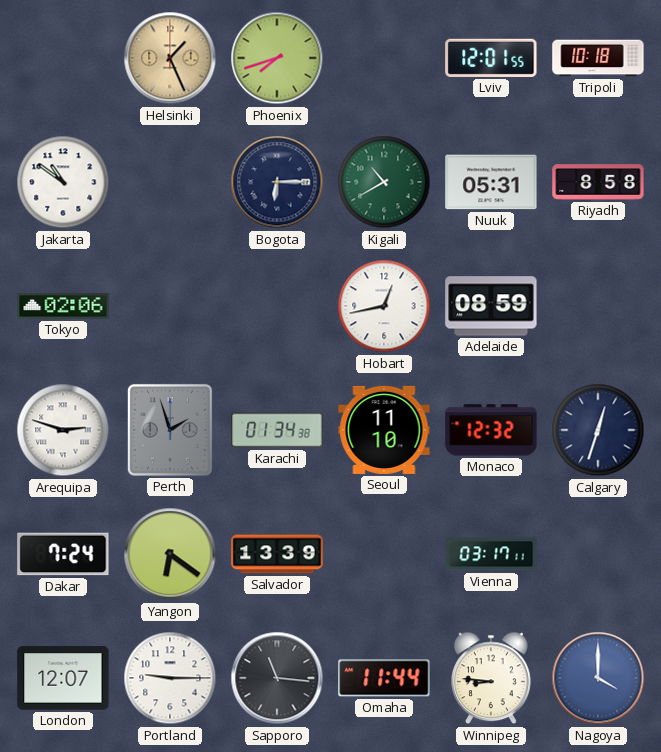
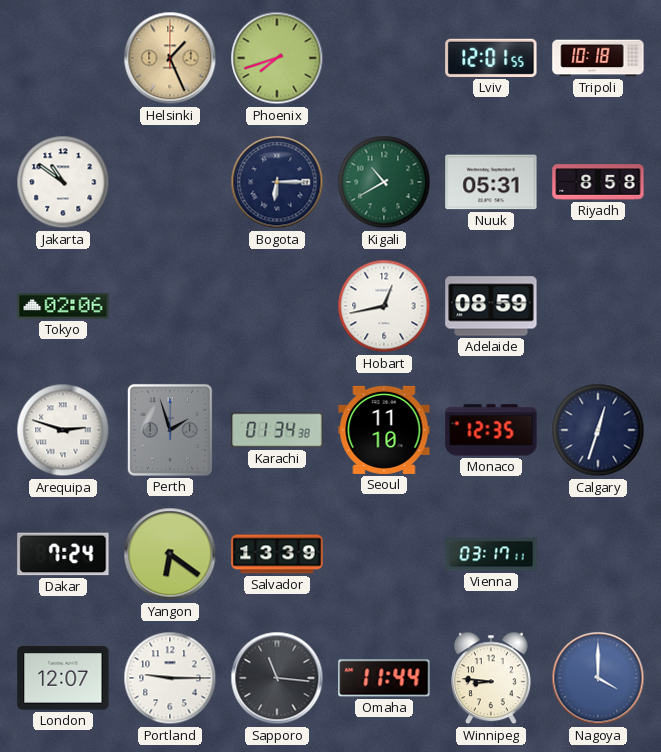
Monaco: 12:32 -> 12:35
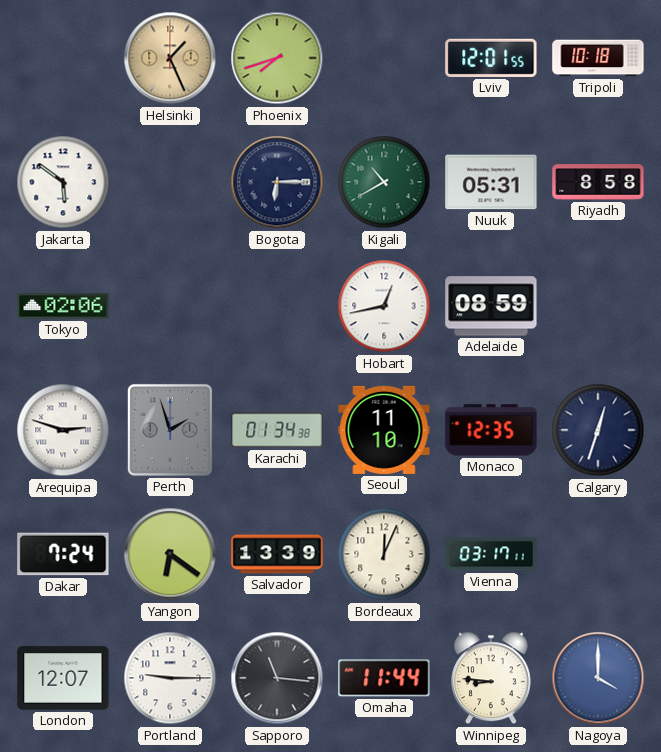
Jakarta: 10:51 -> 5:51
Bordeaux: none -> 12:04
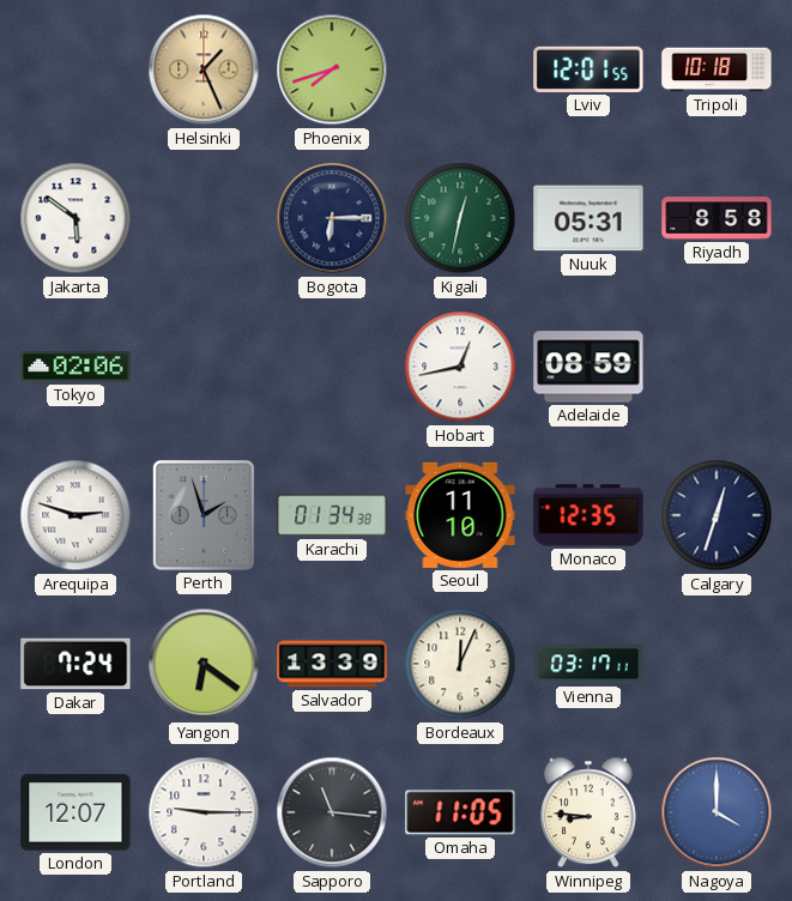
Kigali: 10:40 -> 12:32
Omaha: 11:44 -> 11:05
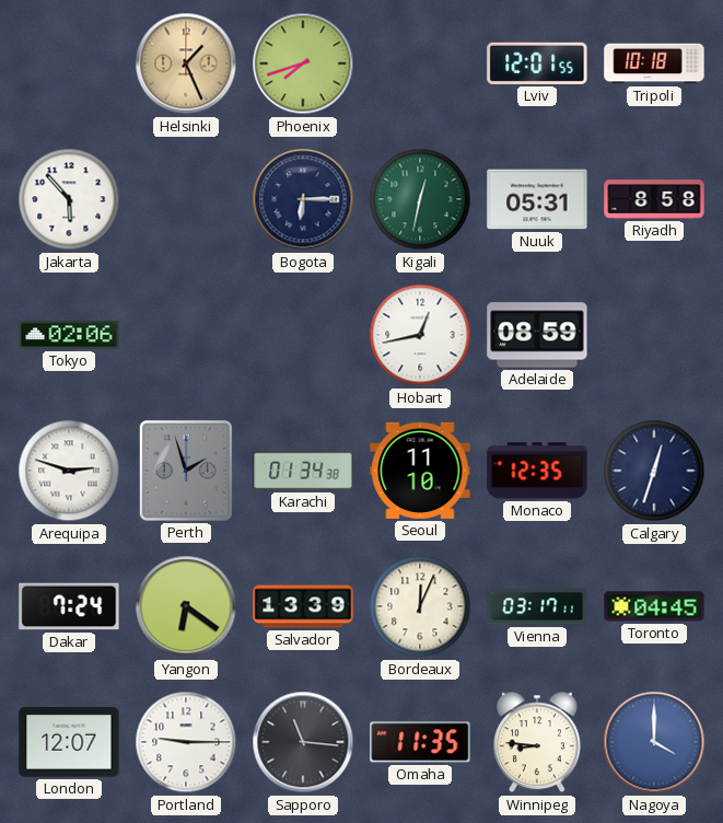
Jakarta: 5:51 -> 5:53
Toronto: none -> 04:45
Omaha: 11:05 -> 11:35
